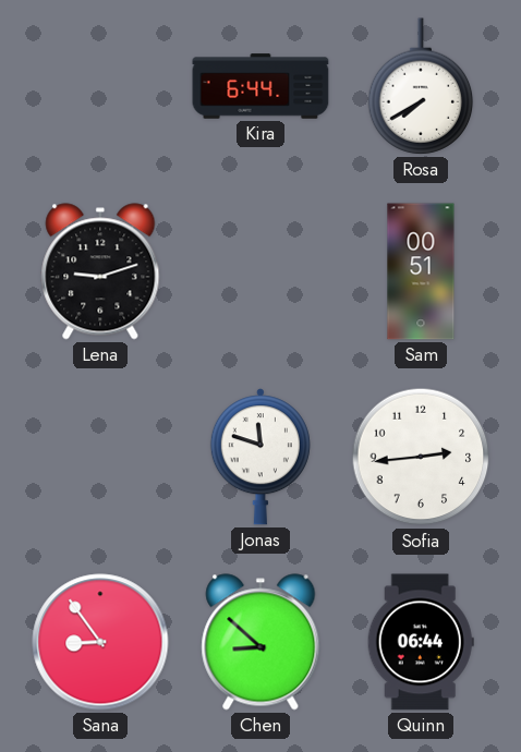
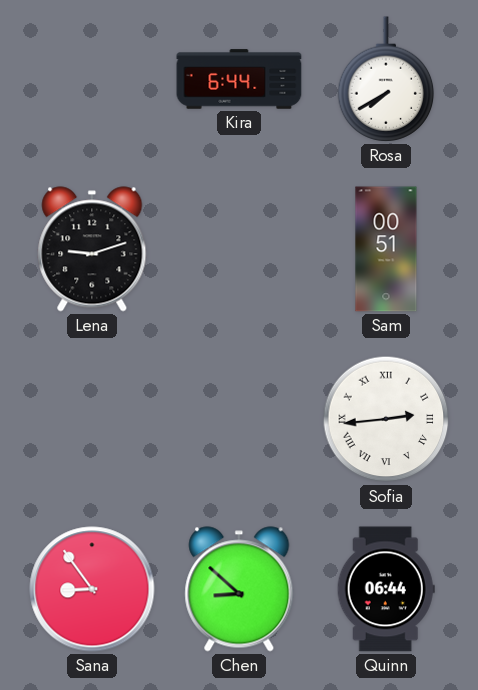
Jonas: 11:48 -> none
Sofia numerals: Arabic -> Roman
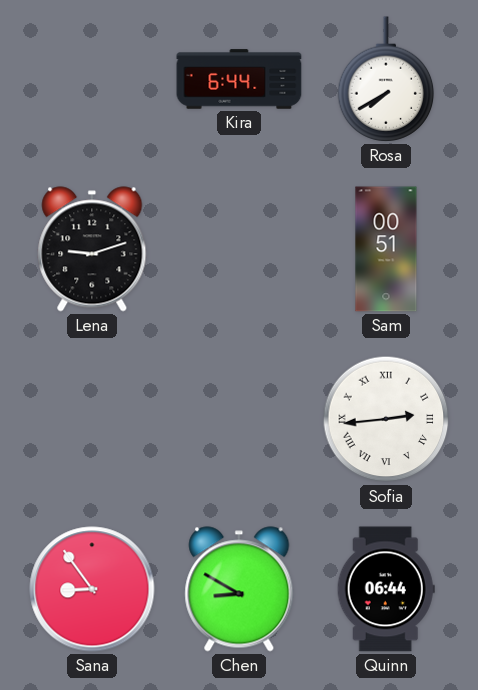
Chen: 8:52 -> 8:50
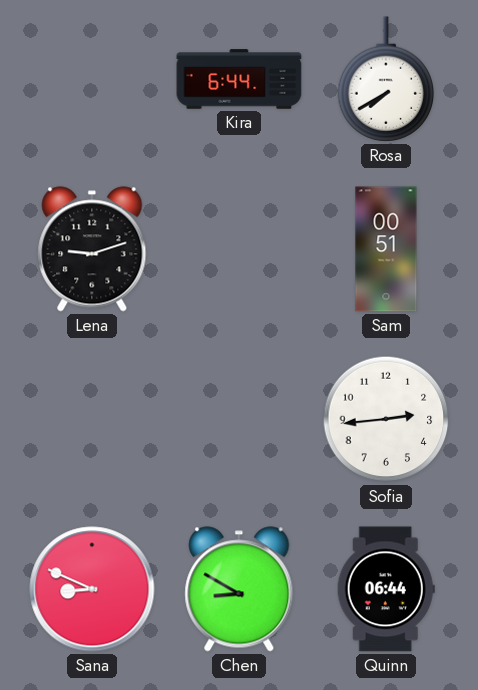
Sofia numerals: Roman -> Arabic
Sana: 8:54 -> 8:49
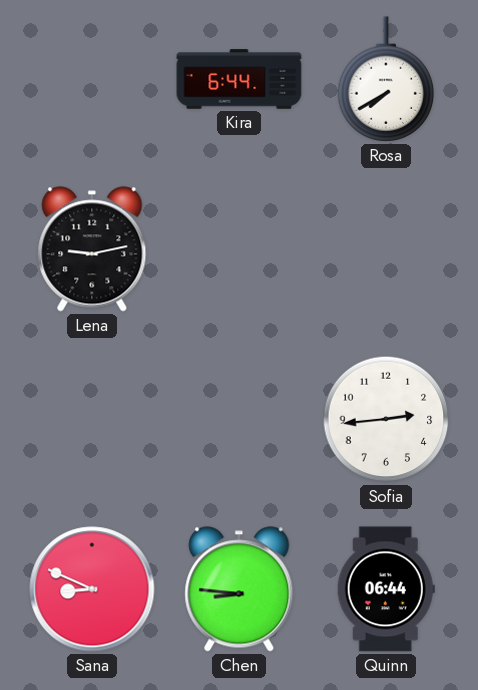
Lena: 9:12 -> 9:13
Sam: 00:51 -> none
Chen: 8:50 -> 8:46
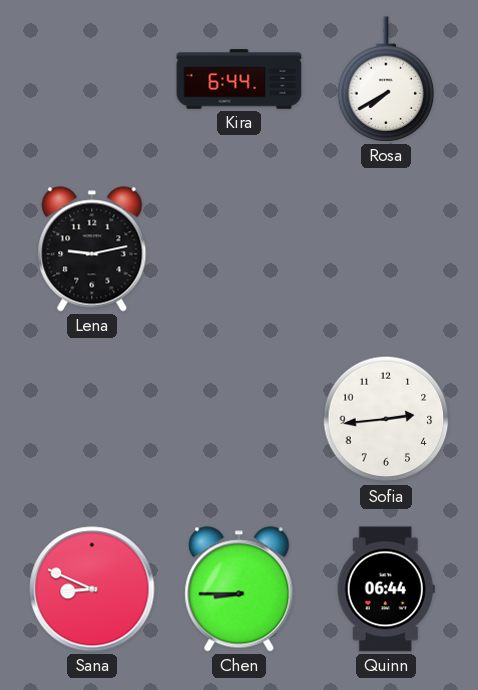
Chen: 8:46 -> 8:45
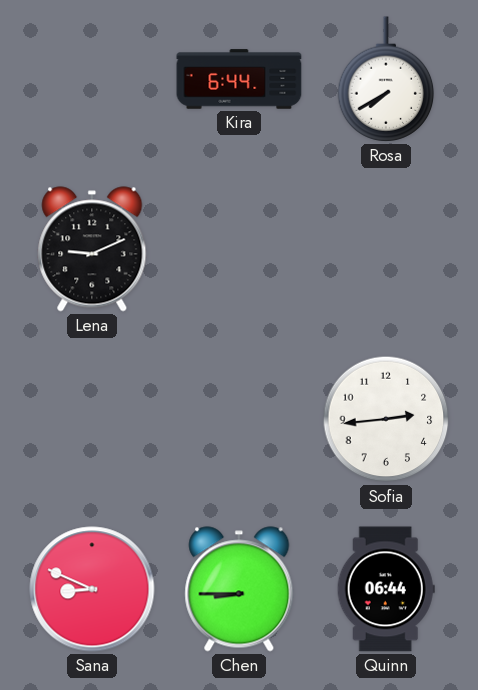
Lena: 9:13 -> 9:11
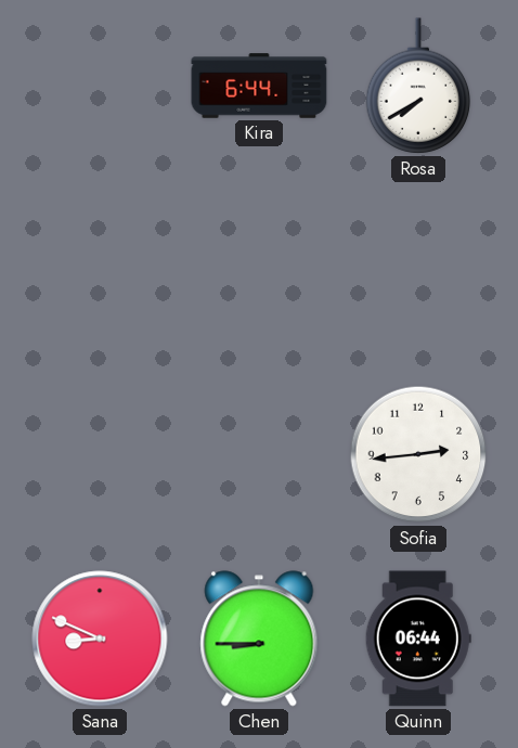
Lena: 9:11 -> none
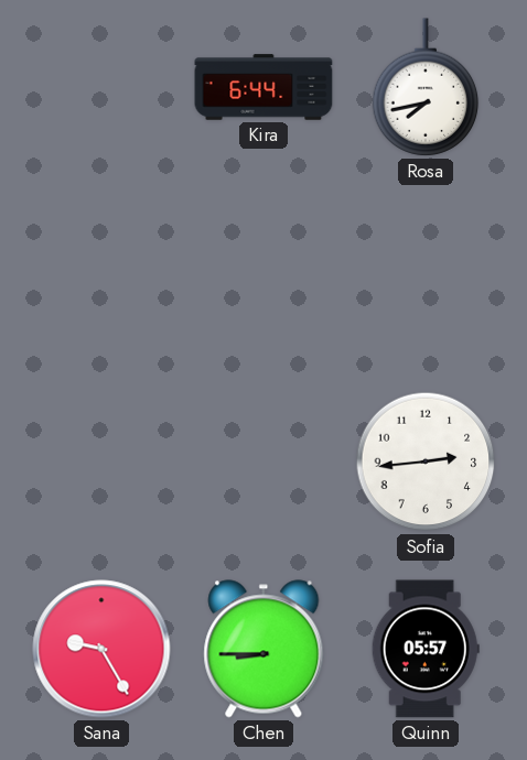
Rosa: 7:40 -> 7:43
Sana: 8:49 -> 9:25
Quinn: 06:44 -> 05:57
